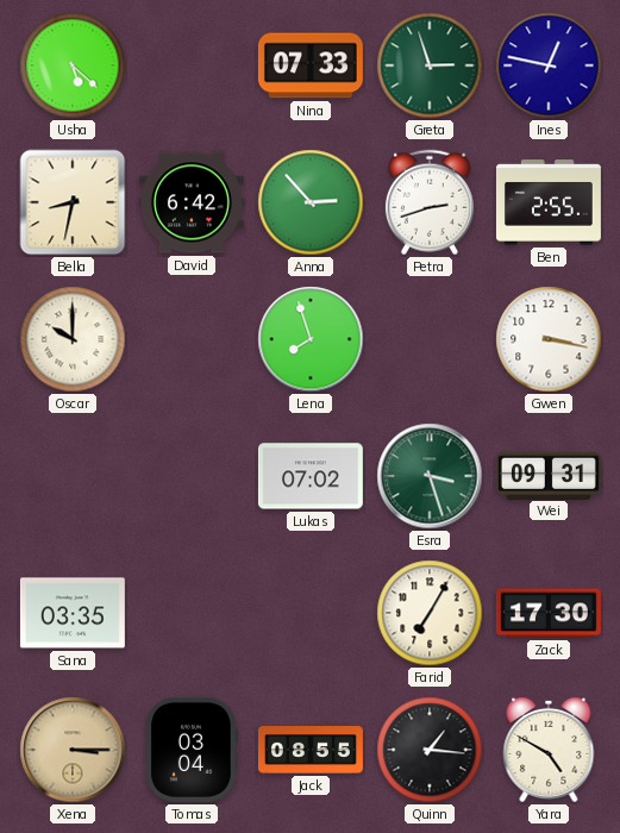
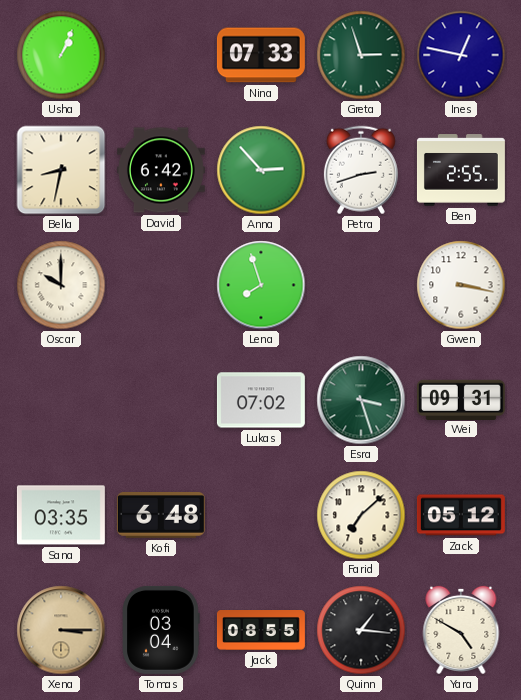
Usha: 5:22 -> 1:04
Kofi: none -> 6:48
Farid: 7:05 -> 7:08
Zack: 17:30 -> 05:12
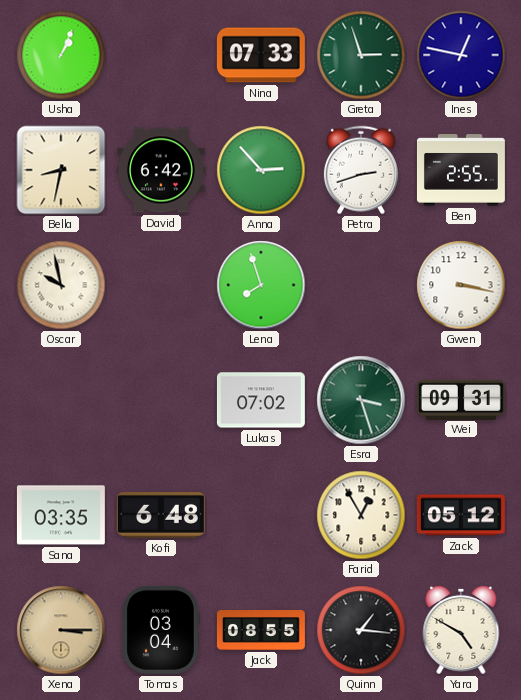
Oscar: 10:00 -> 9:58
Farid: 7:08 -> 12:55
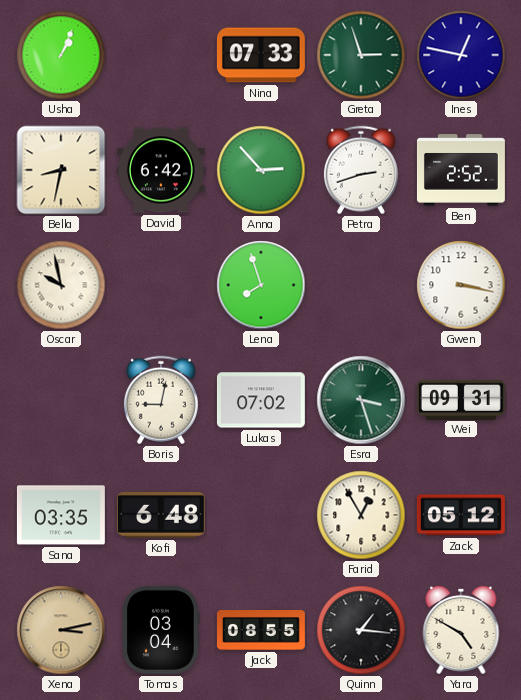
Ben: 2:55 -> 2:52
Boris: none -> 9:02
Xena: 3:15 -> 3:13
